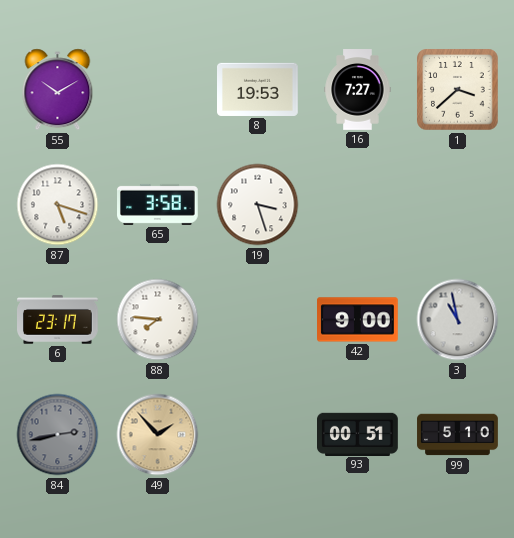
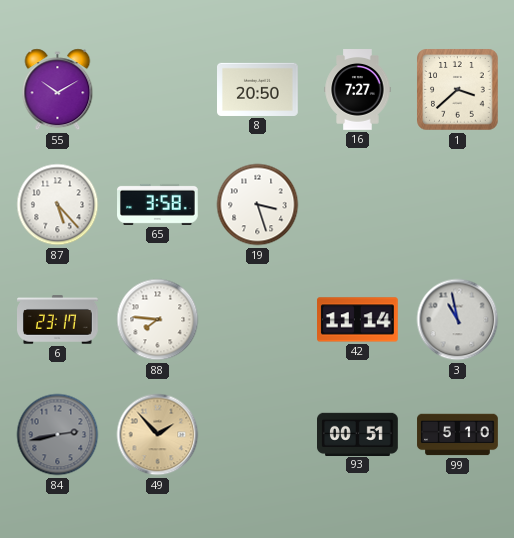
8: 19:53 -> 20:50
87: 5:18 -> 5:23
42: 9:00 -> 11:14
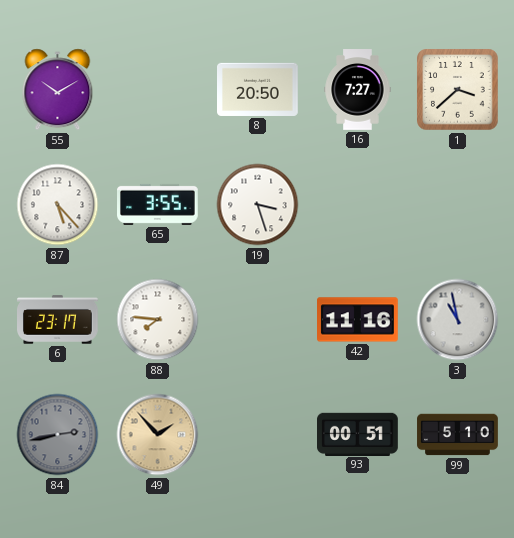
65: 3:58 -> 3:55
42: 11:14 -> 11:16
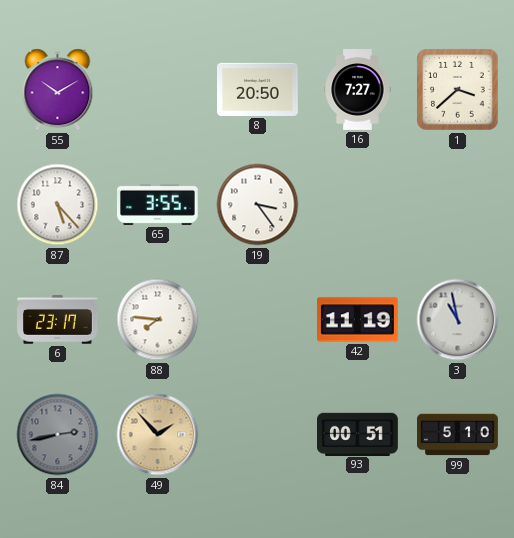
19: 3:27 -> 3:24
42: 11:16 -> 11:19
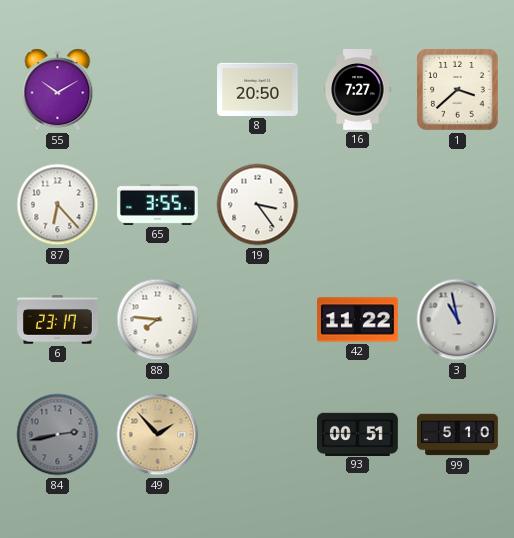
87: 5:23 -> 6:23
42: 11:19 -> 11:22
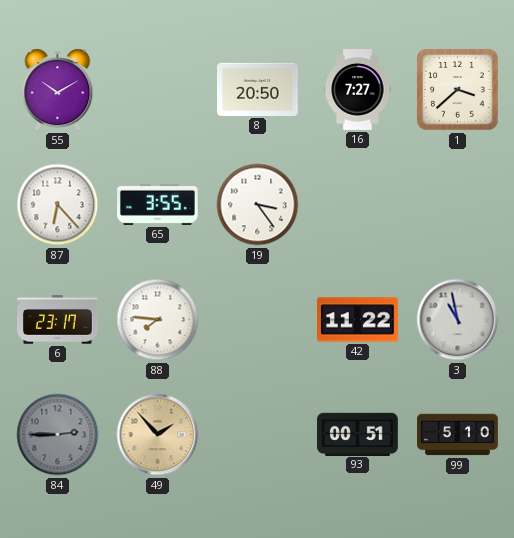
84: 2:43 -> 2:45
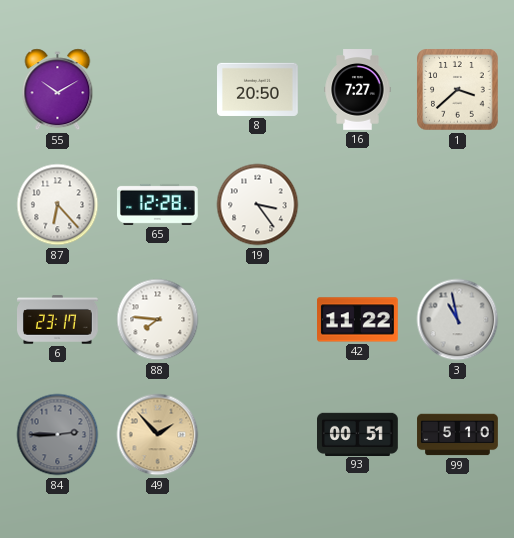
65: 3:55 -> 12:28
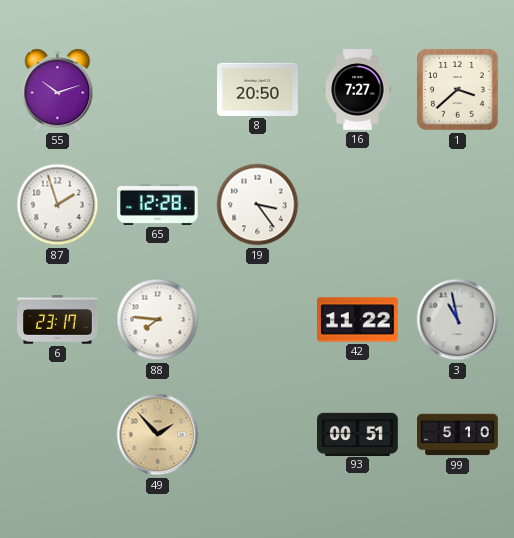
55: 10:10 -> 10:12
87: 6:23 -> 1:57
84: 2:45 -> none
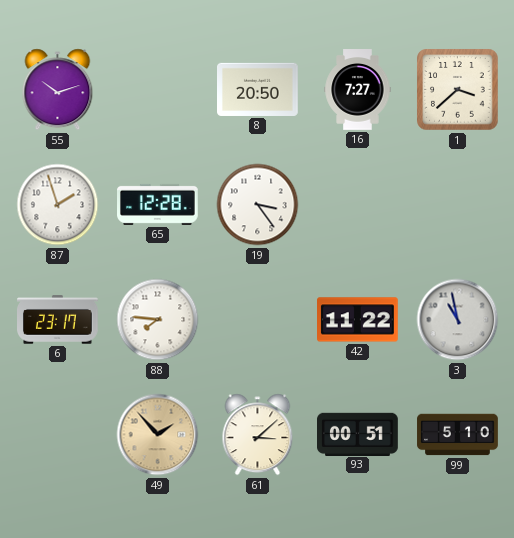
61: none -> 3:08
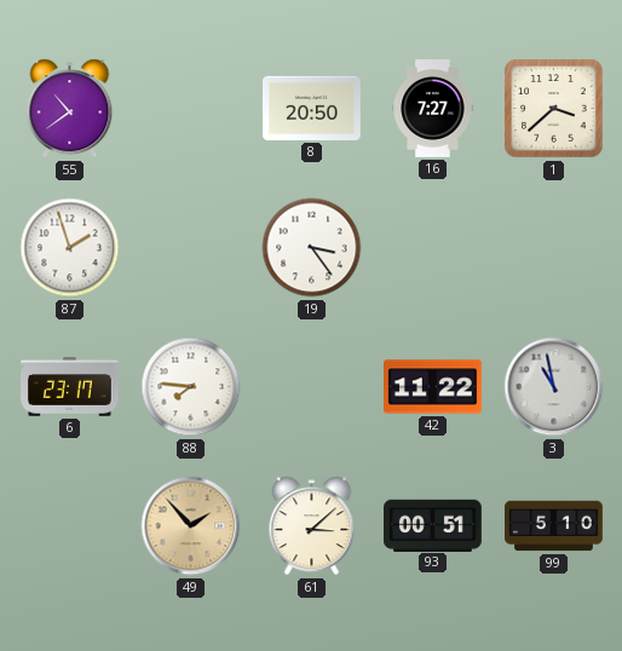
55: 10:12 -> 10:39
65: 12:28 -> none
